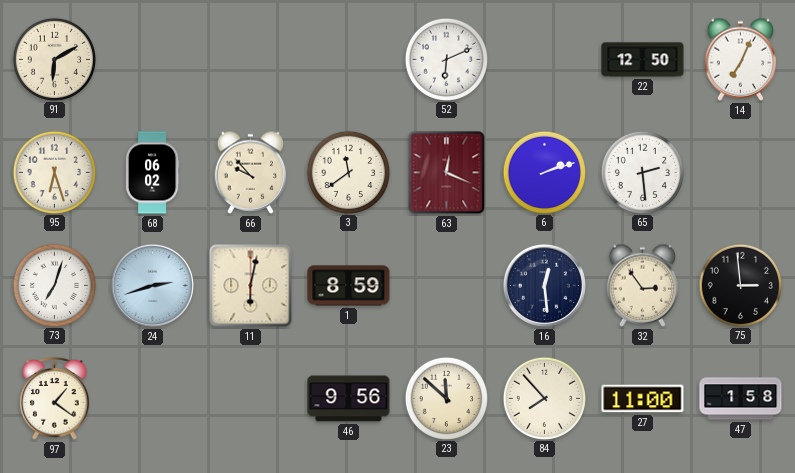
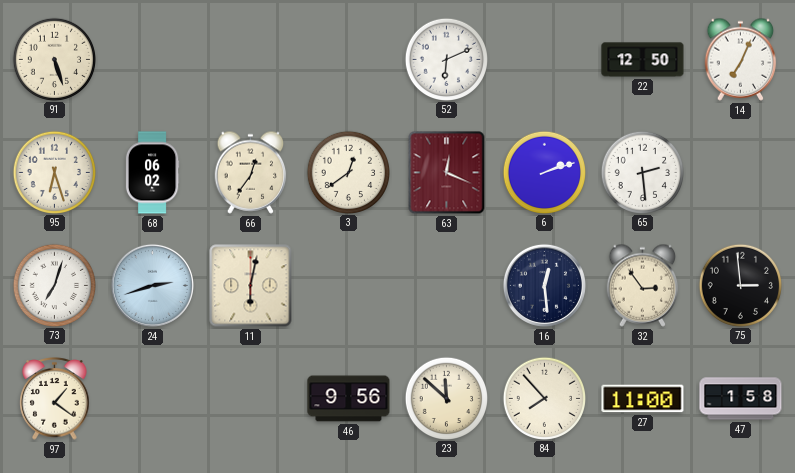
91: 6:10 -> 5:27
66: 9:53 -> 12:36
3: 11:39 -> 12:39
1: 8:59 -> none
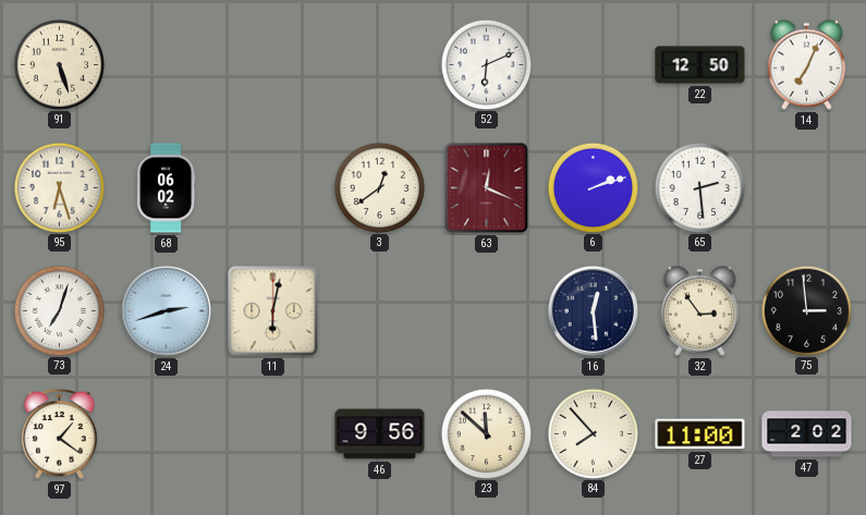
66: 12:36 -> none
47: 1:58 -> 2:02
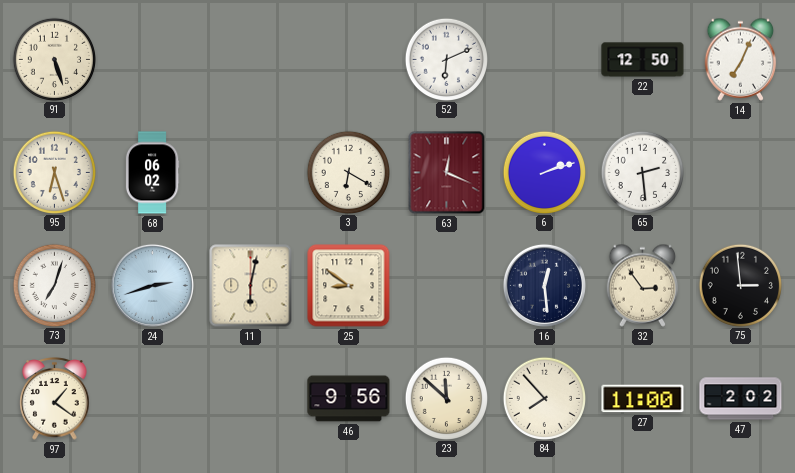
3: 12:39 -> 6:20
25: none -> 8:51
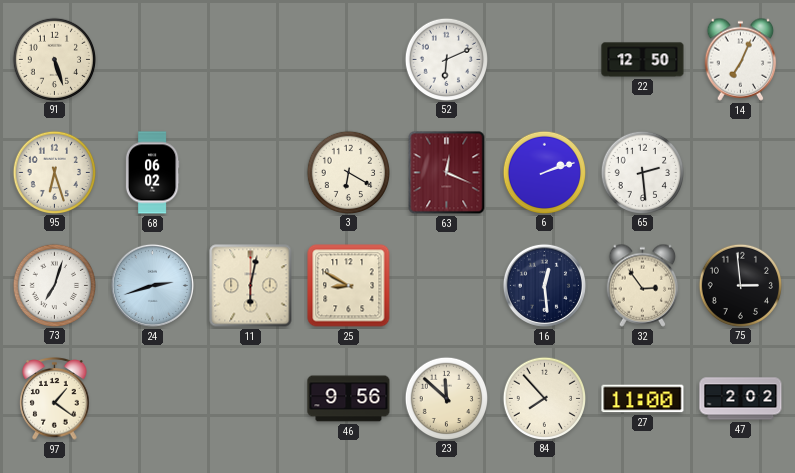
25: 8:51 -> 8:50
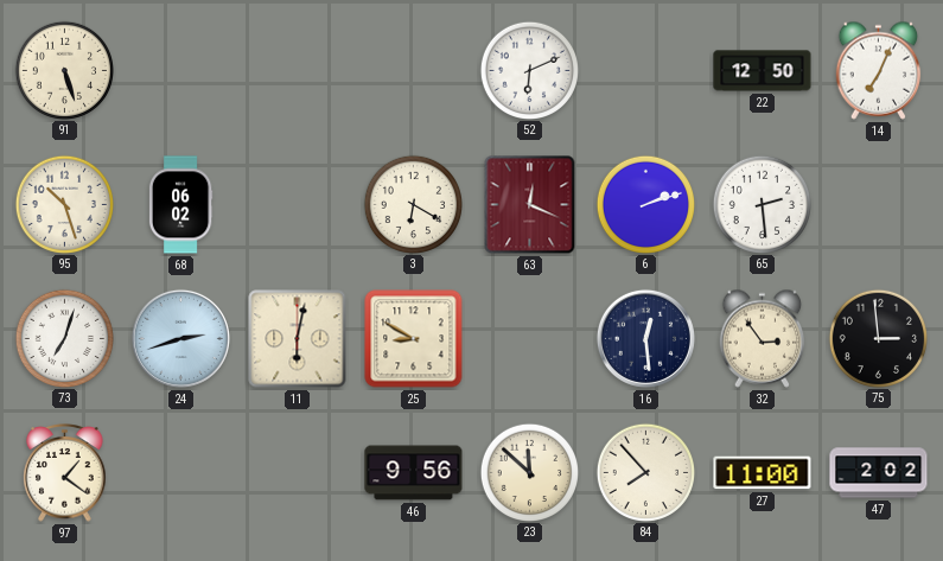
95: 6:27 -> 10:27
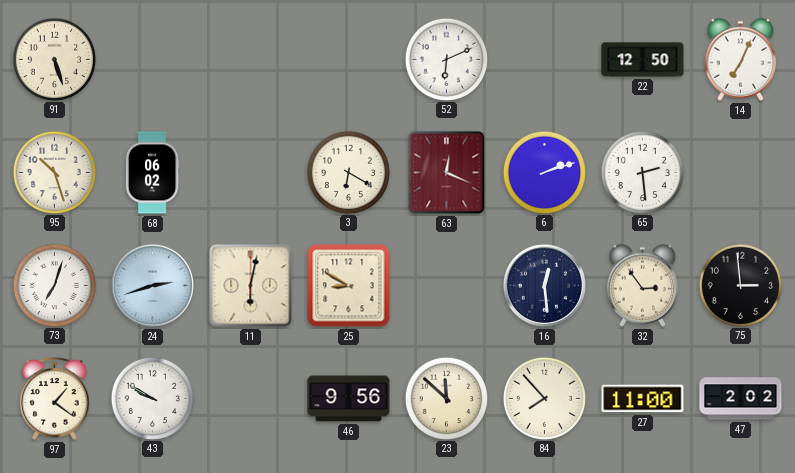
43: none -> 9:50
